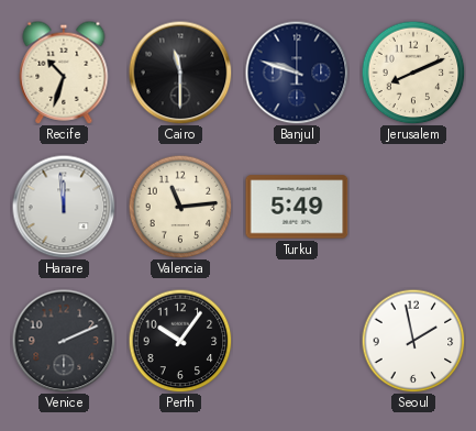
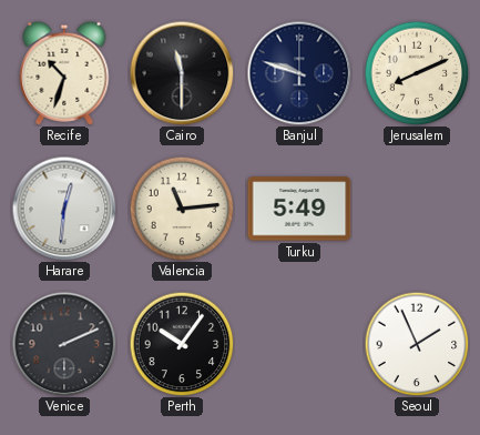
Harare: 11:59 -> 12:31
Seoul: 1:58 -> 1:56
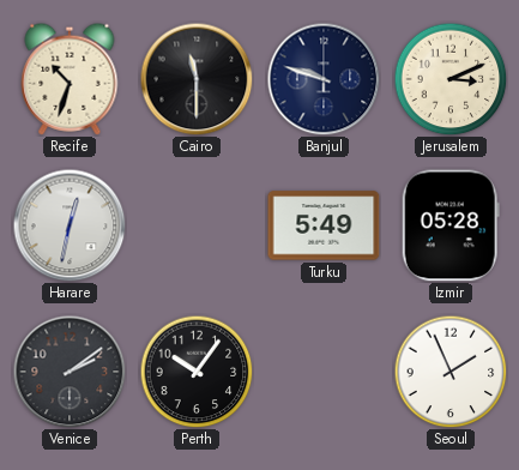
Jerusalem: 8:11 -> 3:11
Harare: 12:31 -> 12:32
Valencia: 11:14 -> none
Izmir: none -> 05:28
Venice: 2:11 -> 2:09
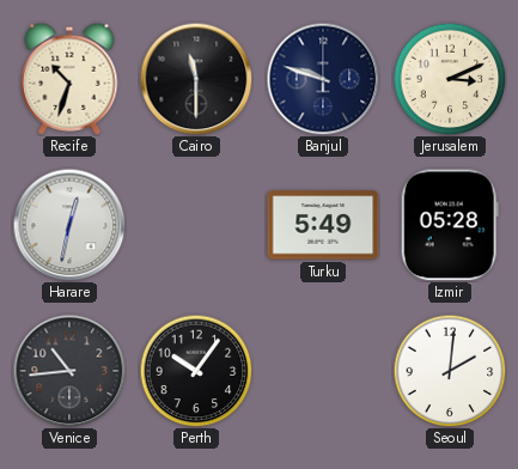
Venice: 2:09 -> 10:44
Seoul: 1:56 -> 2:01
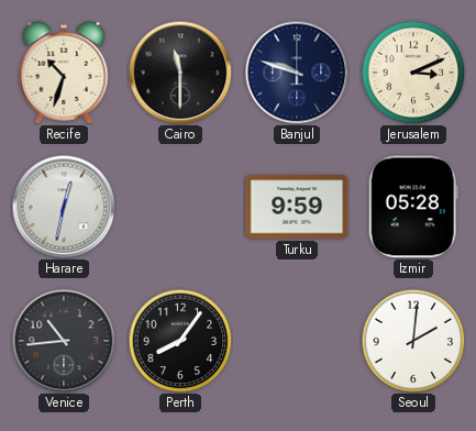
Turku: 5:49 -> 9:59
Perth: 10:06 -> 8:06
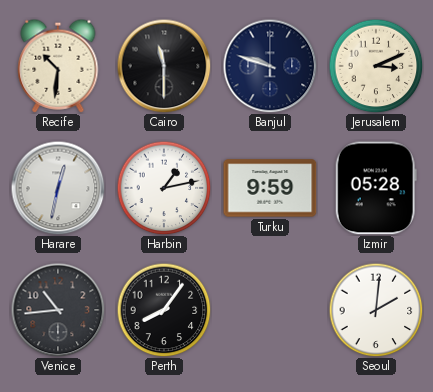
Recife: 10:33 -> 10:31
Harbin: none -> 1:13
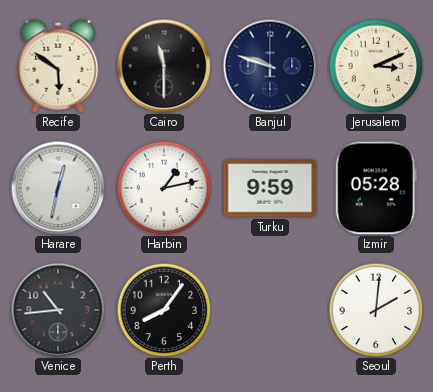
Recife: 10:31 -> 5:51
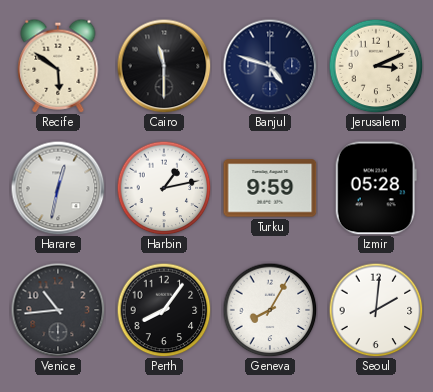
Banjul: 9:48 -> 4:48
Geneva: none -> 8:05
